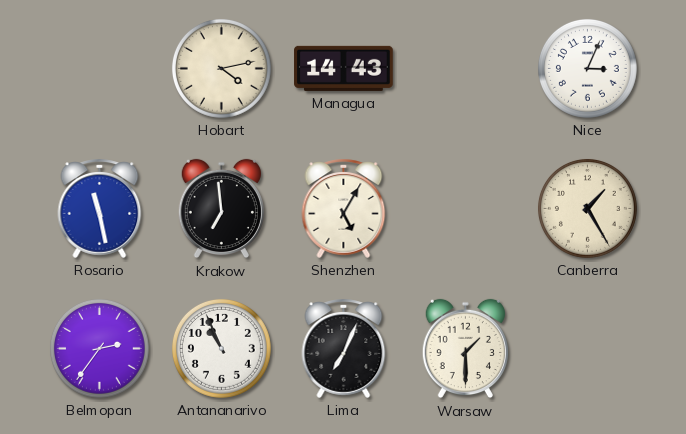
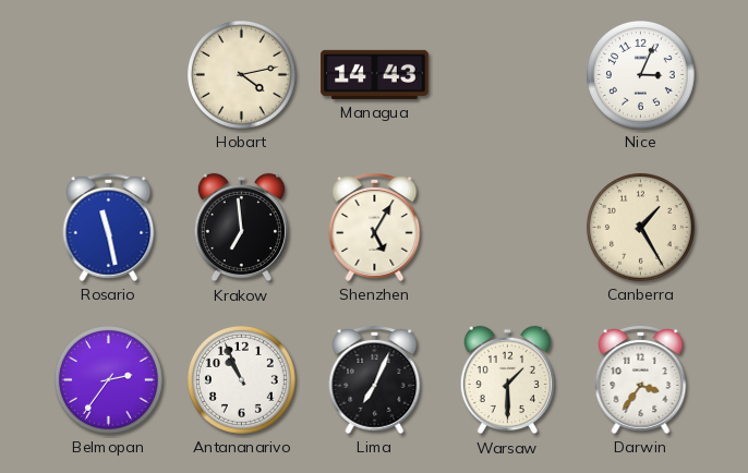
Darwin: none -> 3:36
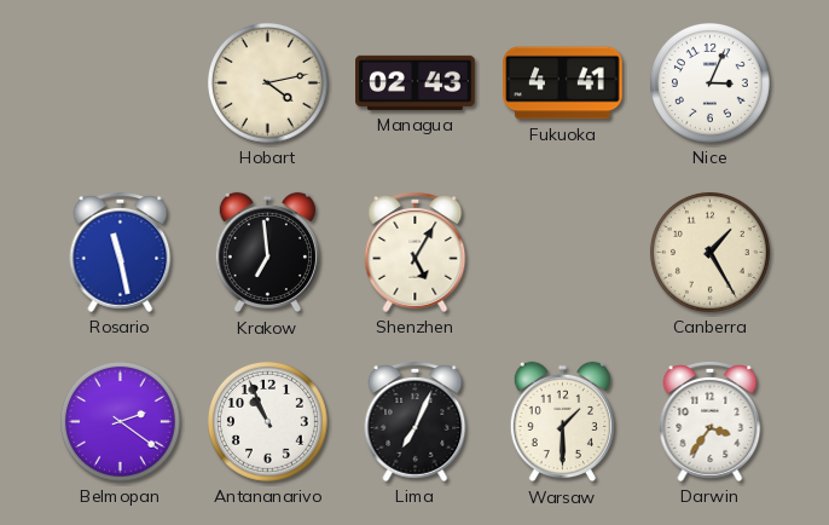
Managua: 14:43 -> 02:43
Fukuoka: none -> 4:41
Belmopan: 2:36 -> 2:21
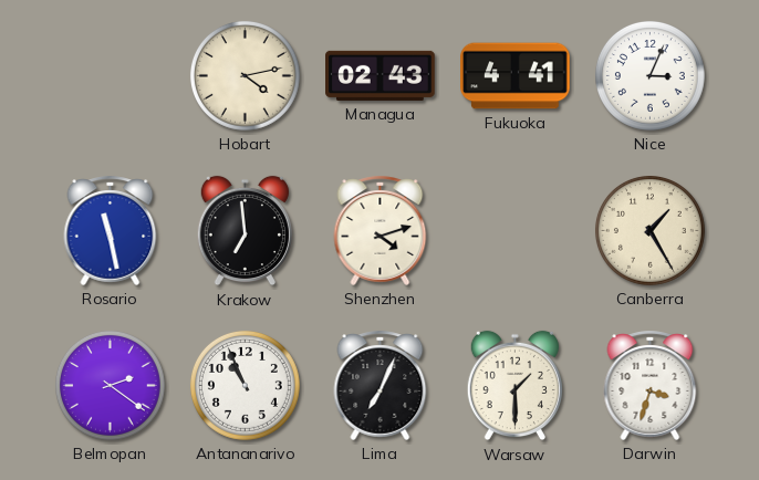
Shenzhen: 5:05 -> 4:12
Darwin: 3:36 -> 3:33
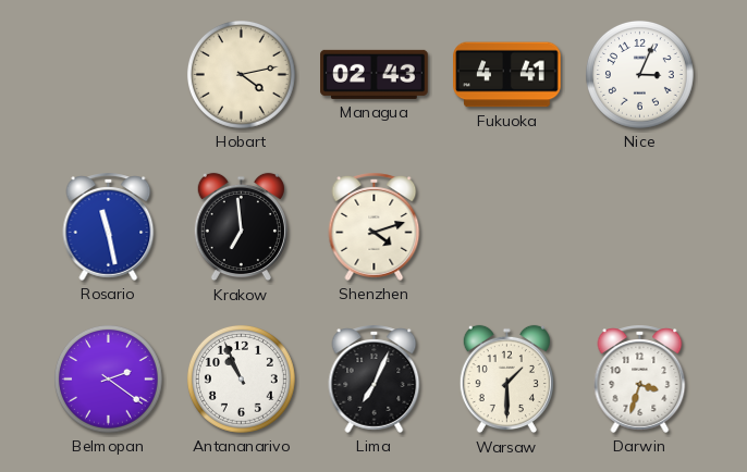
Canberra: 1:25 -> none
